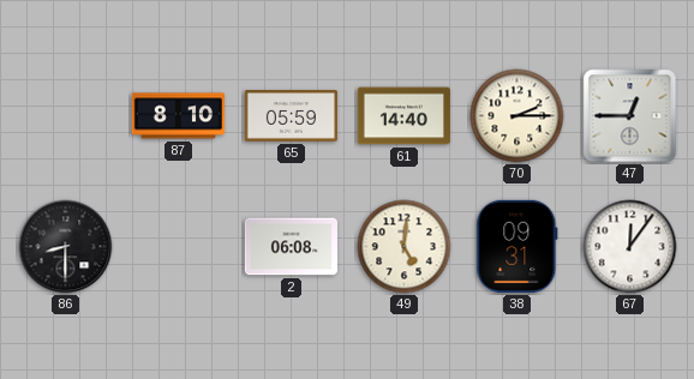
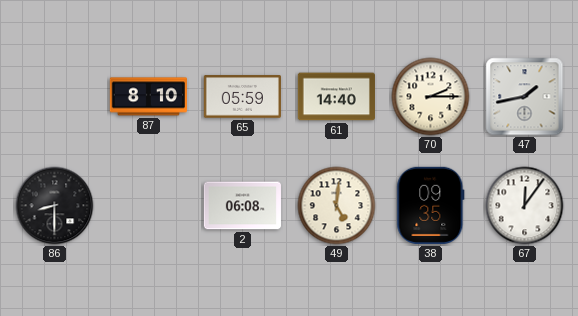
47: 12:45 -> 1:43
38: 09:31 -> 09:35
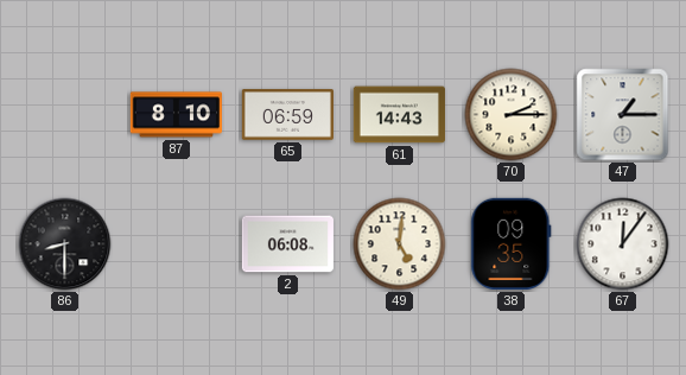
65: 05:59 -> 06:59
61: 14:40 -> 14:43
47: 1:43 -> 1:15
